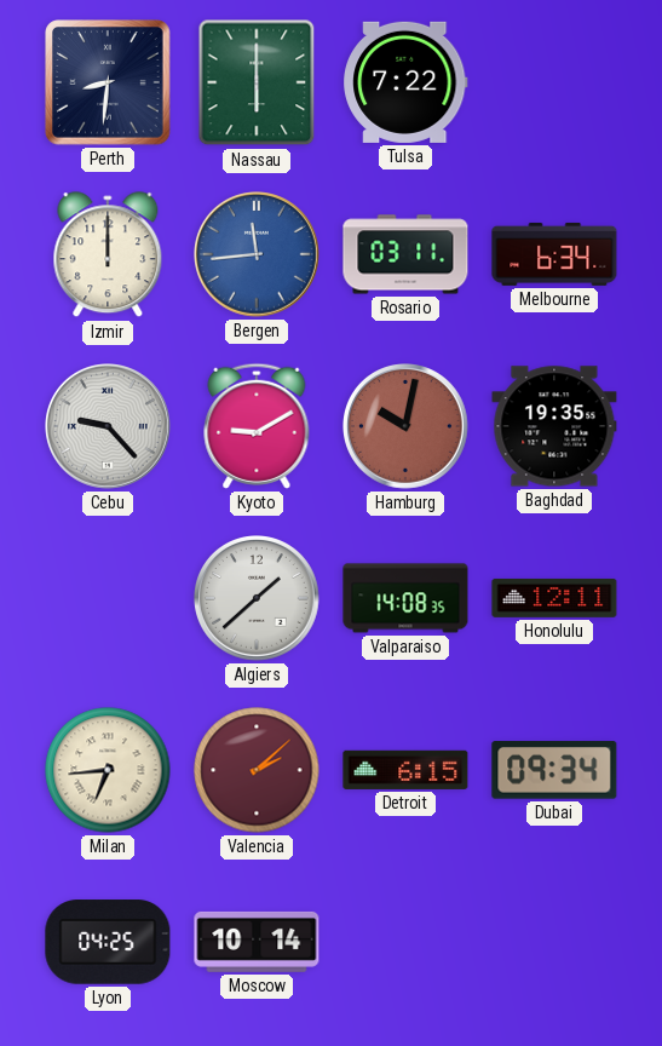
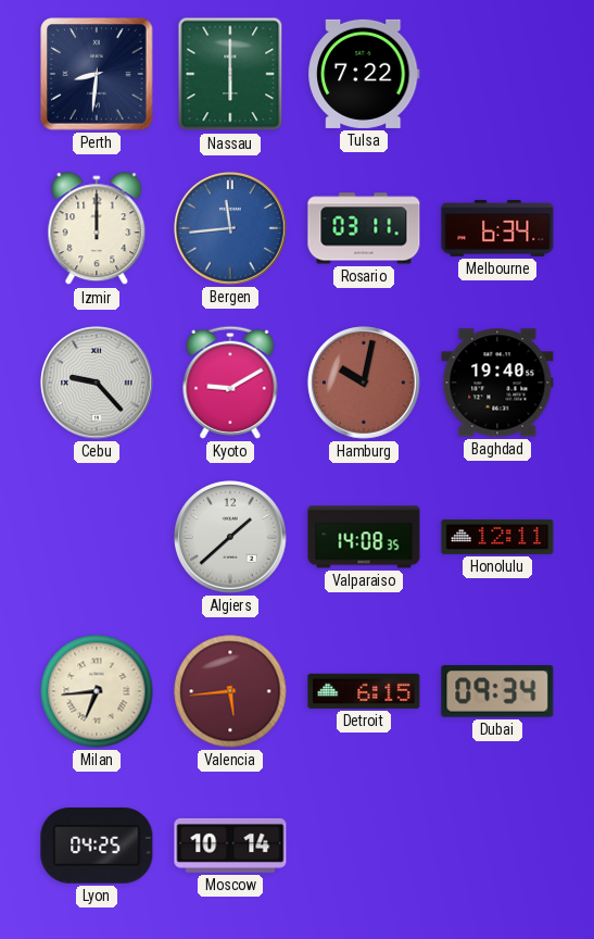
Baghdad: 19:35 -> 19:40
Valencia: 2:08 -> 5:44
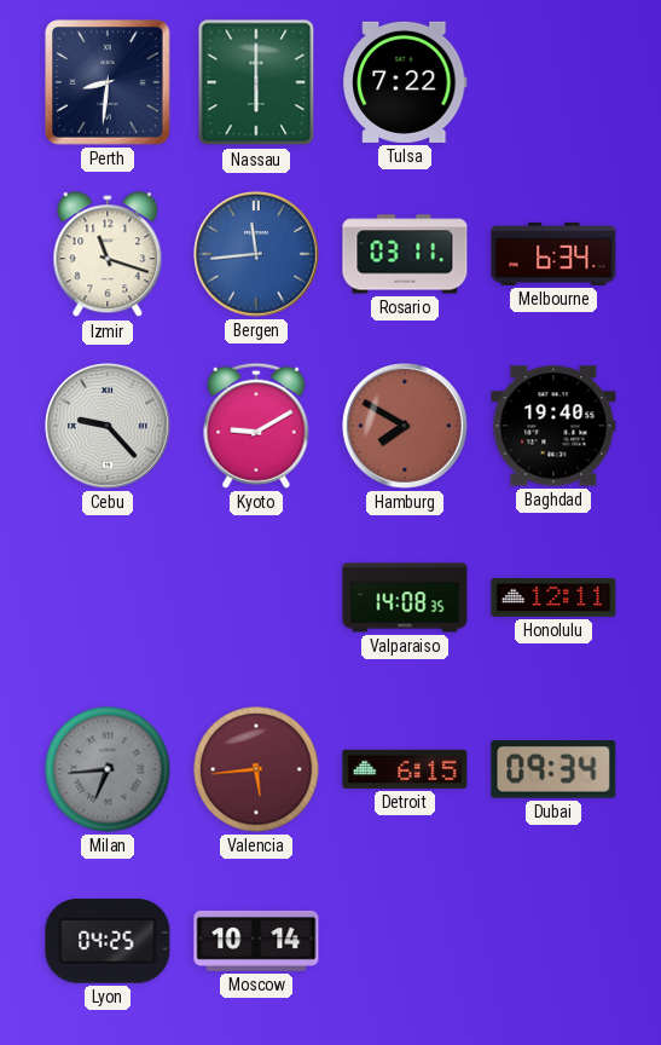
Izmir: 12:00 -> 11:18
Hamburg: 10:02 -> 7:50
Algiers: 1:38 -> none
Milan dial: cream -> grey
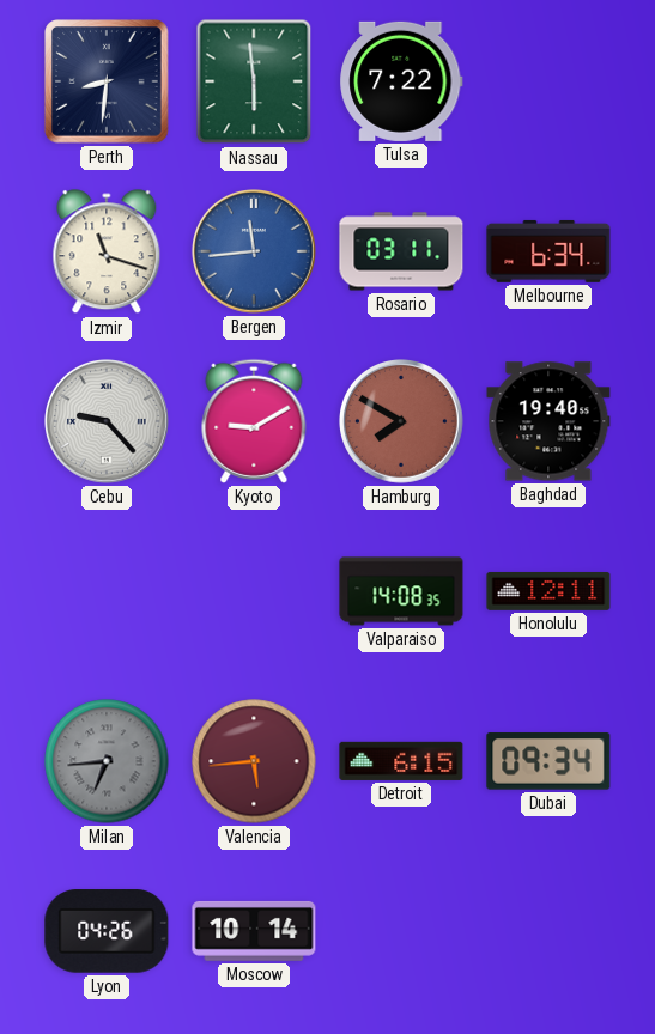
Nassau: 6:00 -> 5:59
Lyon: 04:25 -> 04:26
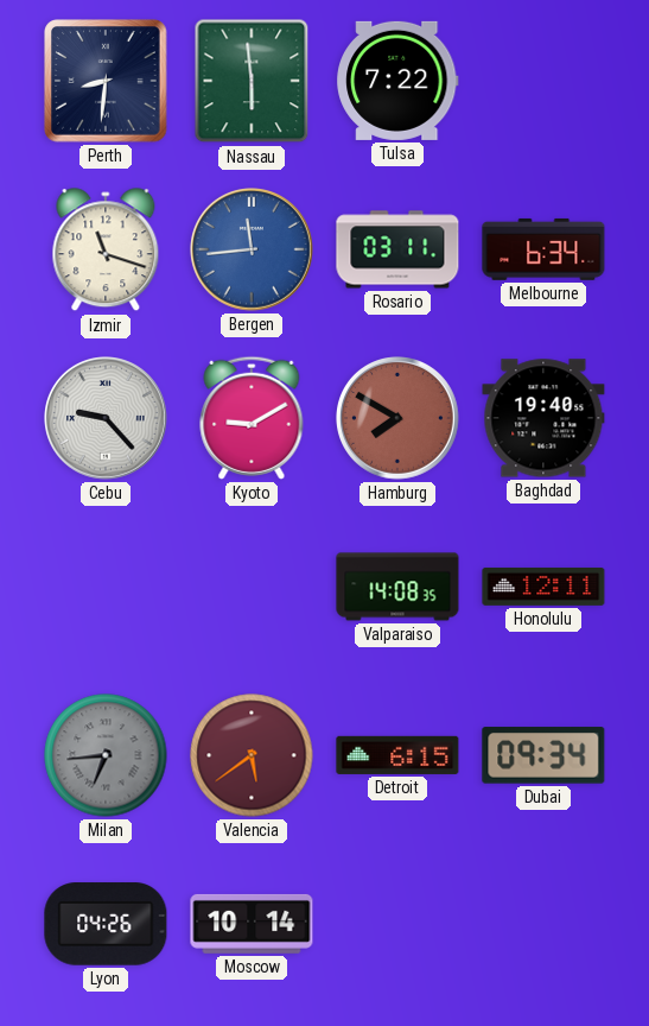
Valencia: 5:44 -> 5:39
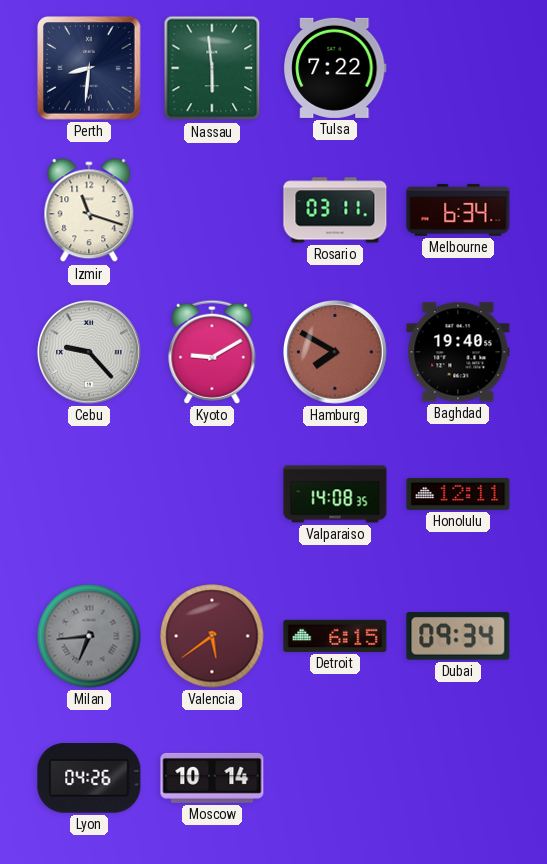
Bergen: 11:44 -> none
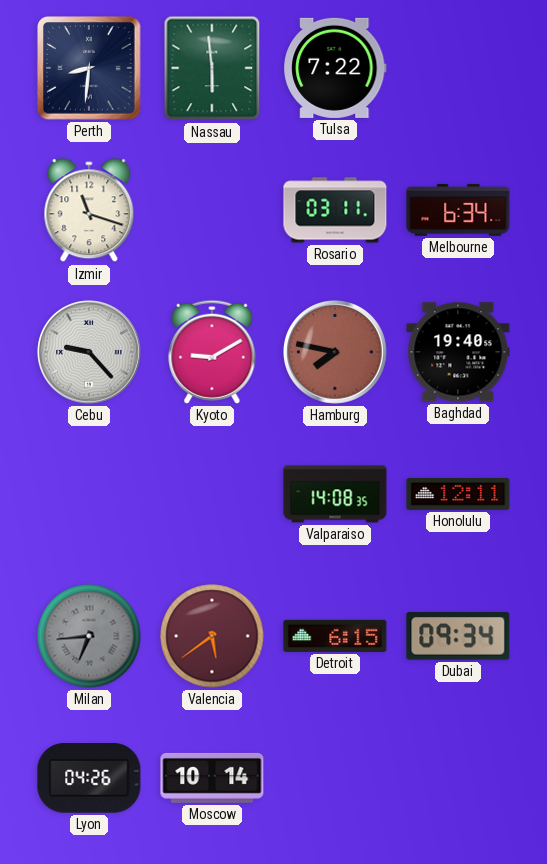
Hamburg: 7:50 -> 7:47
